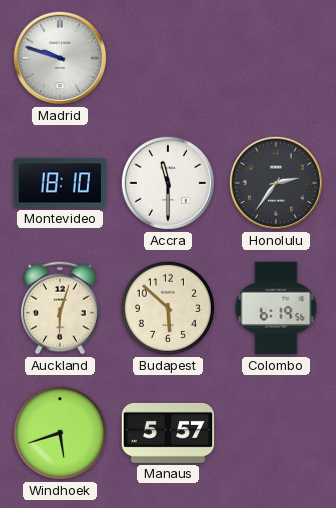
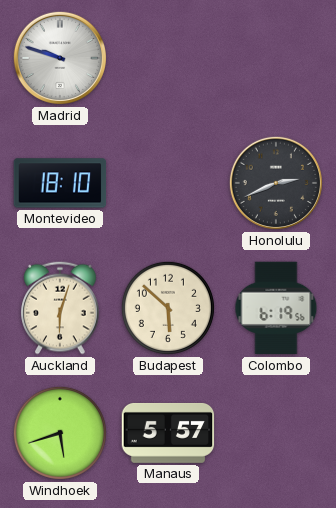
Accra: 11:30 -> none
Honolulu: 2:36 -> 2:41
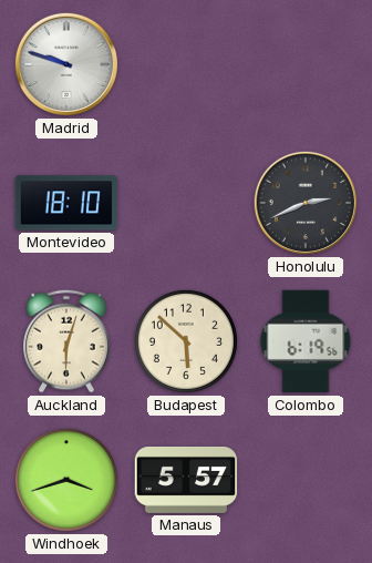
Windhoek: 5:42 -> 3:42
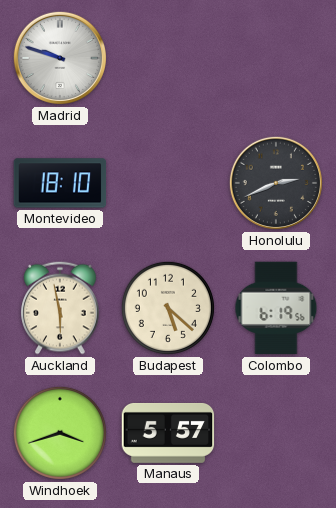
Auckland: 6:03 -> 5:58
Budapest: 5:52 -> 5:22
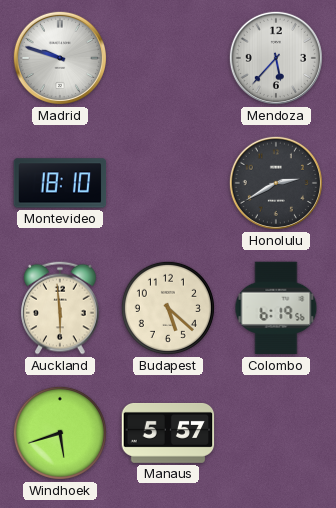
Mendoza: none -> 5:37
Honolulu: 2:41 -> 2:40
Auckland: 5:58 -> 5:59
Windhoek: 3:42 -> 5:42
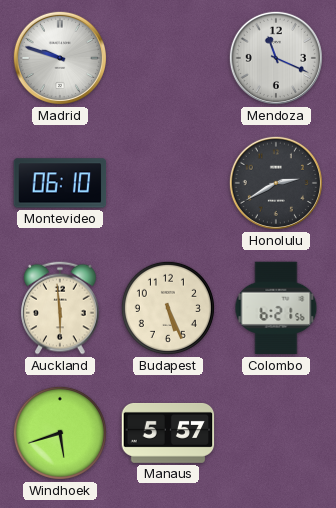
Mendoza: 5:37 -> 11:19
Montevideo: 18:10 -> 06:10
Budapest: 5:22 -> 5:26
Colombo: 6:19 -> 6:21
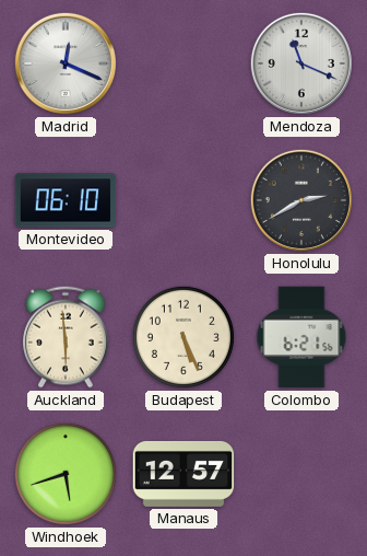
Madrid: 9:48 -> 12:19
Manaus: 5:57 -> 12:57
